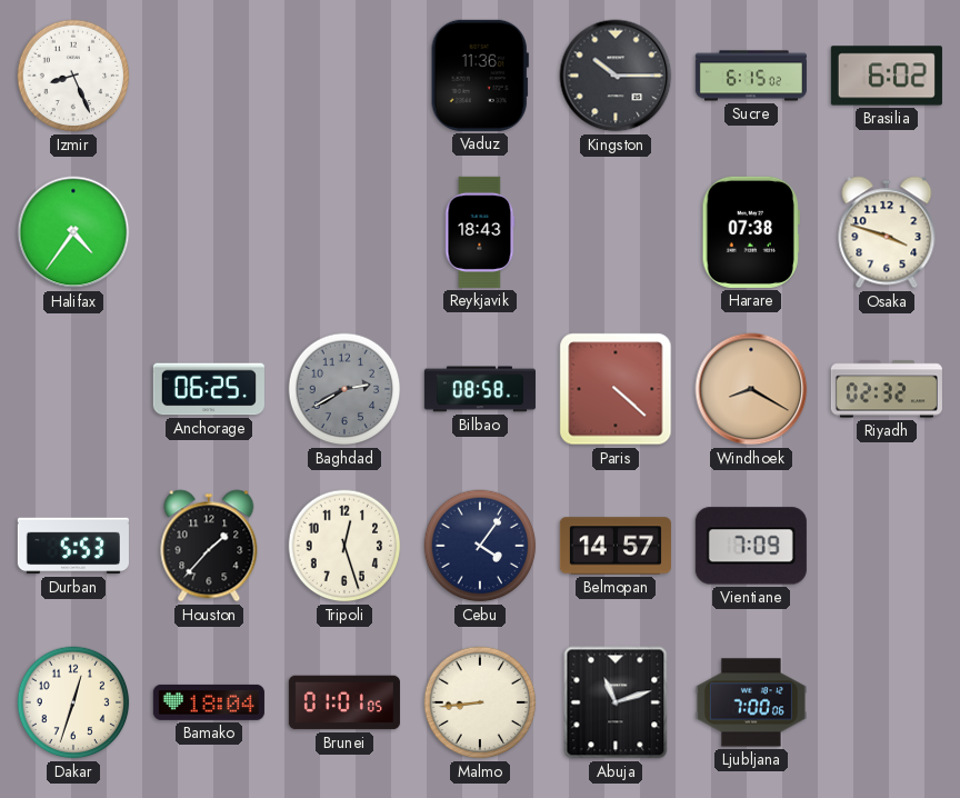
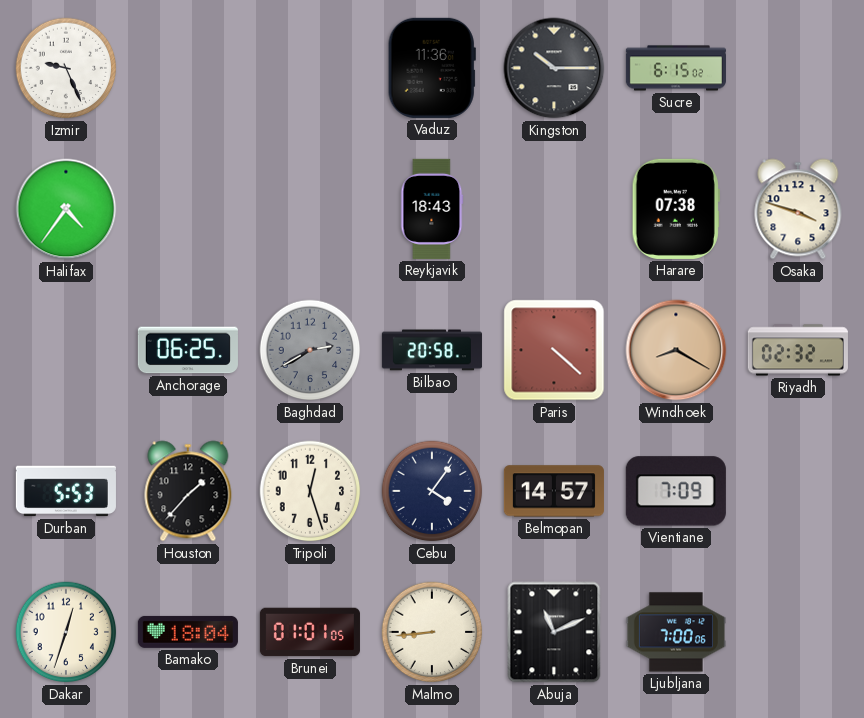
Izmir: 8:26 -> 9:26
Brasilia: 6:02 -> none
Bilbao: 08:58 -> 20:58
Abuja: 11:12 -> 11:11
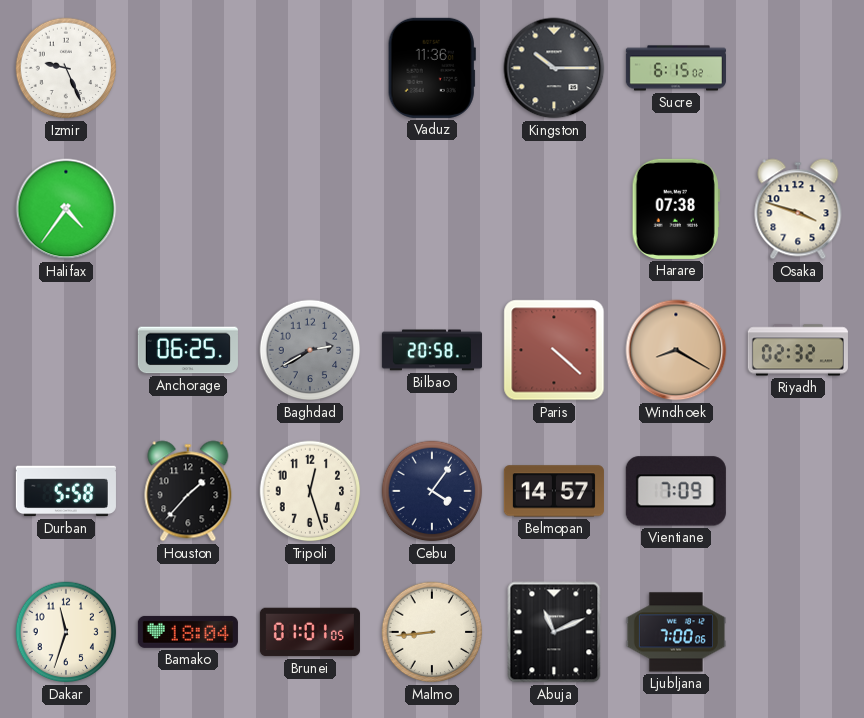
Reykjavik: 18:43 -> none
Durban: 5:53 -> 5:58
Dakar: 12:33 -> 11:33
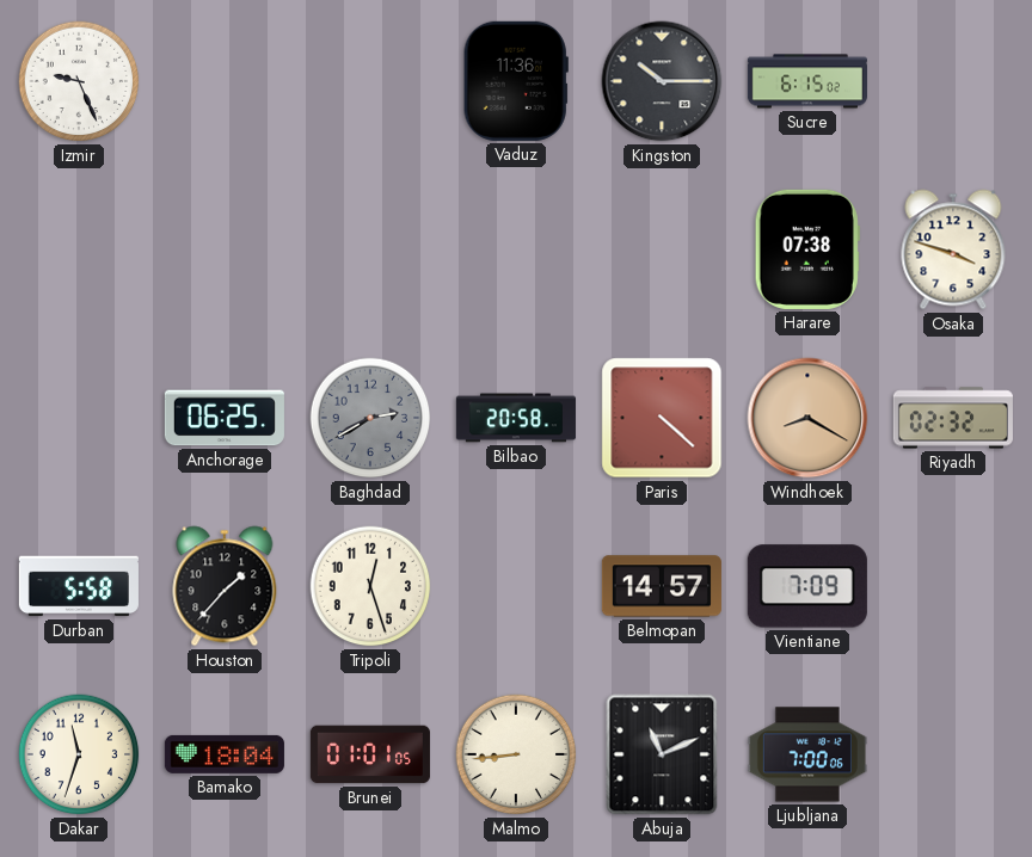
Halifax: 4:36 -> none
Cebu: 4:06 -> none
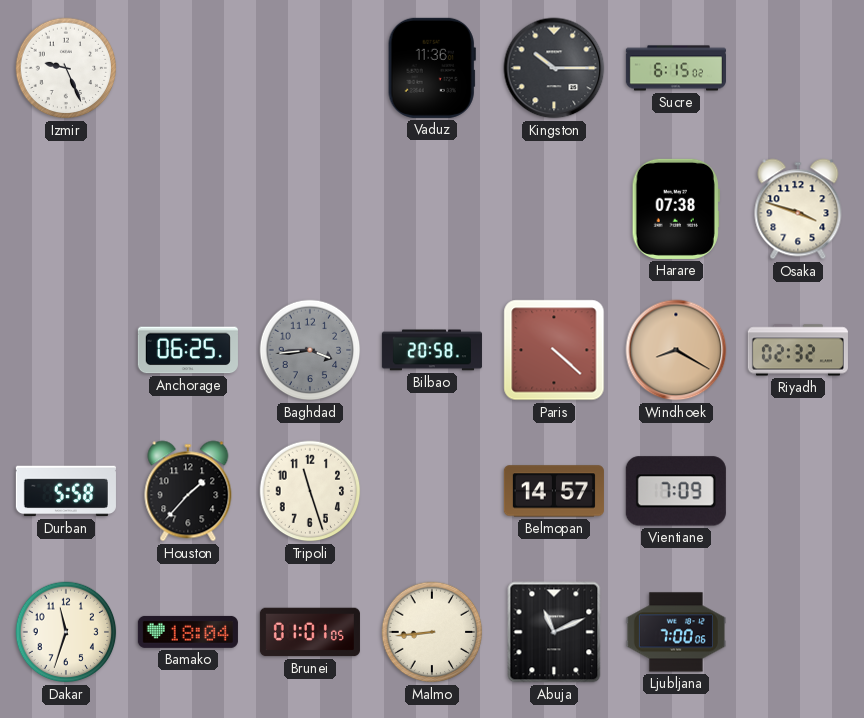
Baghdad: 2:40 -> 3:44
Tripoli: 12:27 -> 11:27
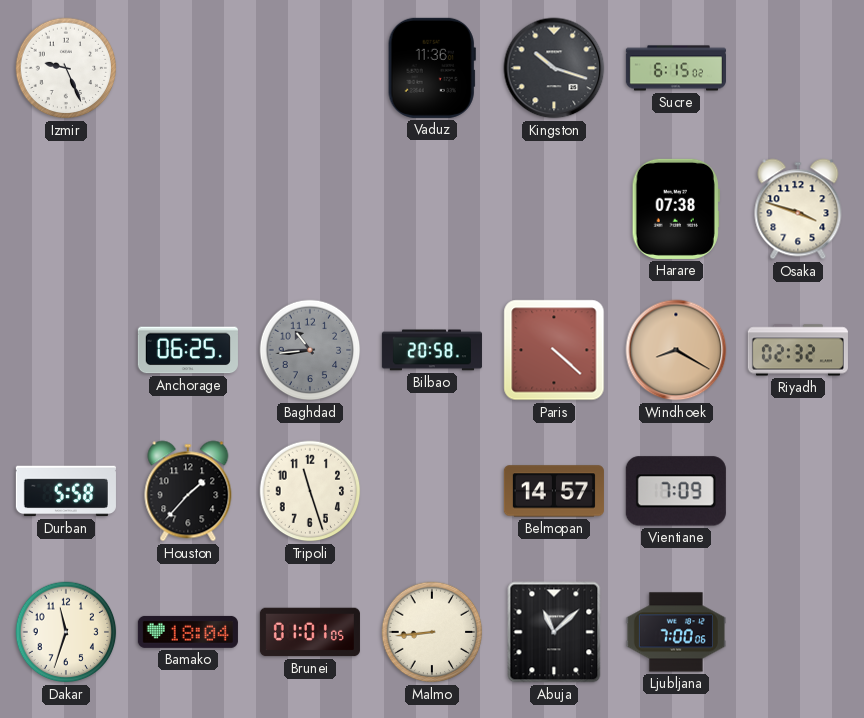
Kingston: 10:15 -> 10:18
Baghdad: 3:44 -> 10:44
Abuja: 11:11 -> 11:08
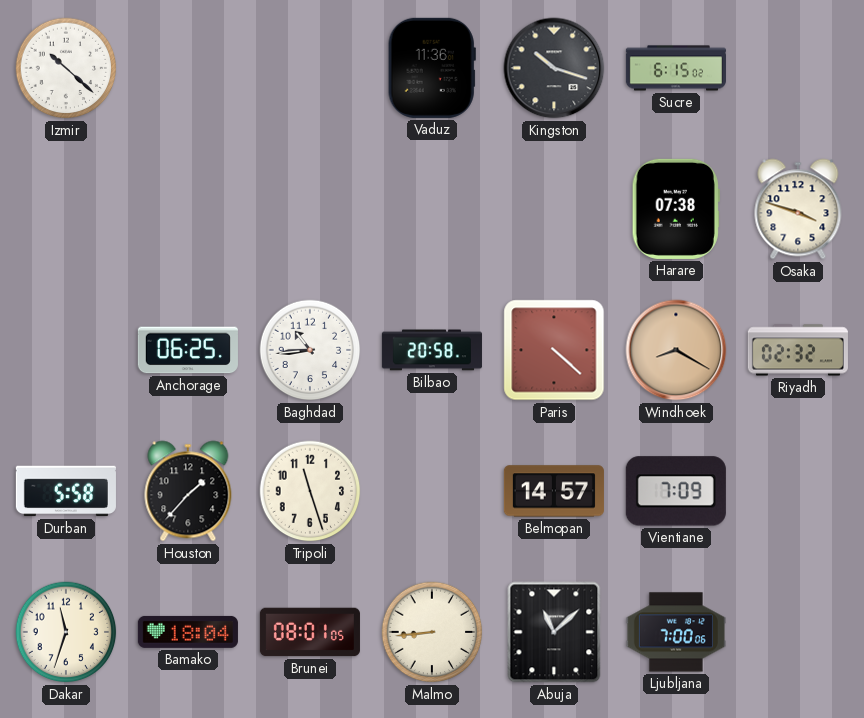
Izmir: 9:26 -> 10:22
Baghdad dial: grey -> white
Brunei: 01:01 -> 08:01
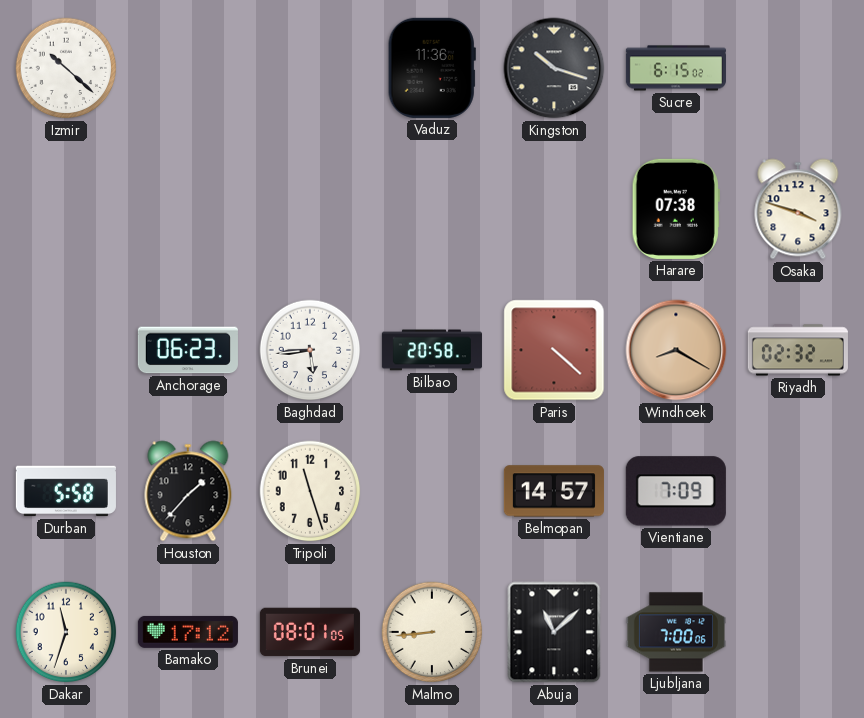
Anchorage: 06:25 -> 06:23
Baghdad: 10:44 -> 5:44
Bamako: 18:04 -> 17:12
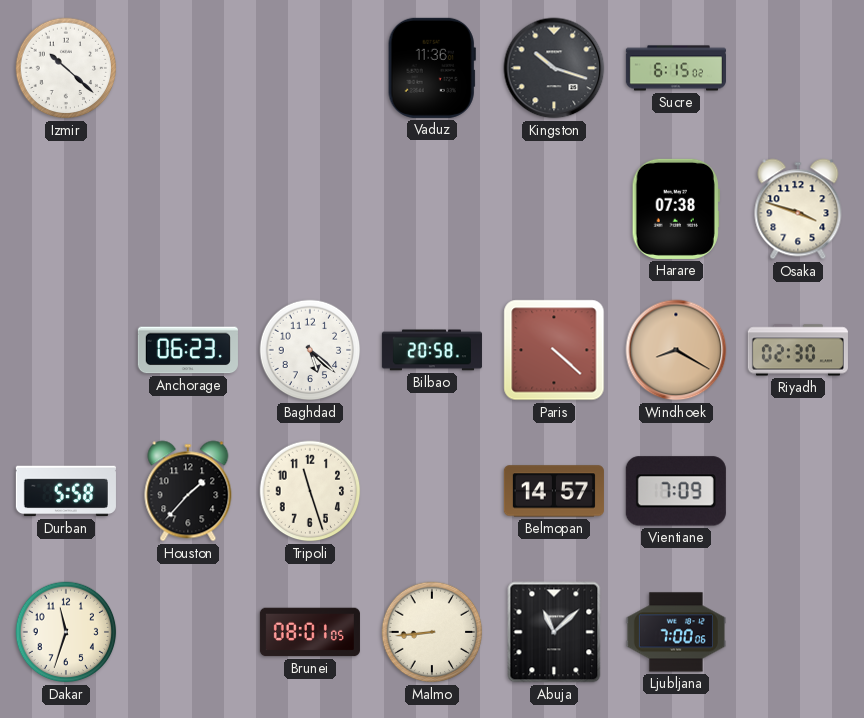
Baghdad: 5:44 -> 5:22
Riyadh: 02:32 -> 02:30
Bamako: 17:12 -> none
